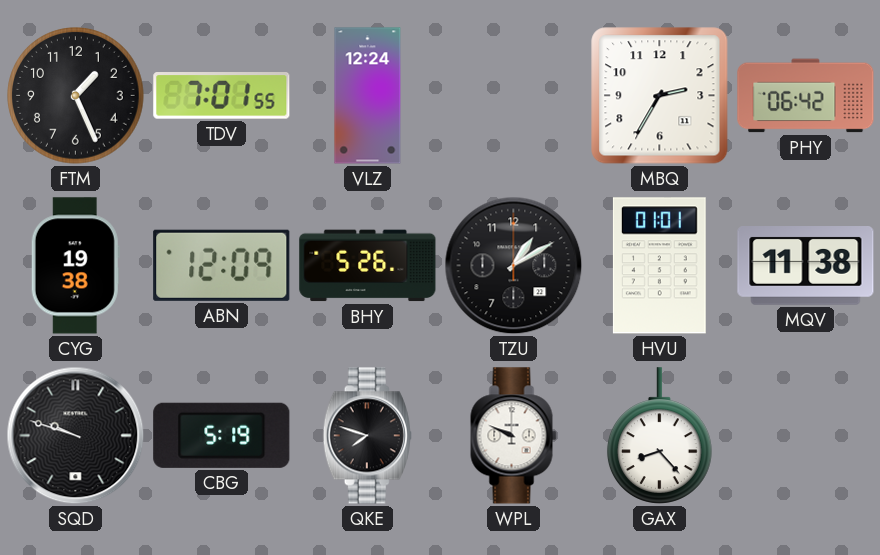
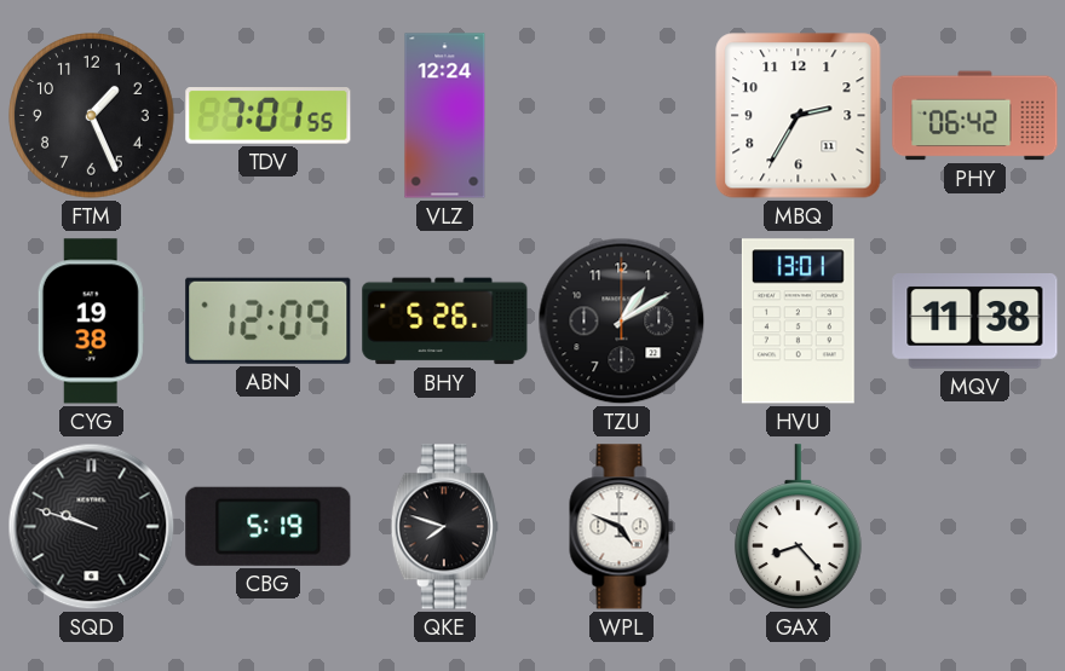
HVU: 01:01 -> 13:01
WPL: 9:49 -> 4:49
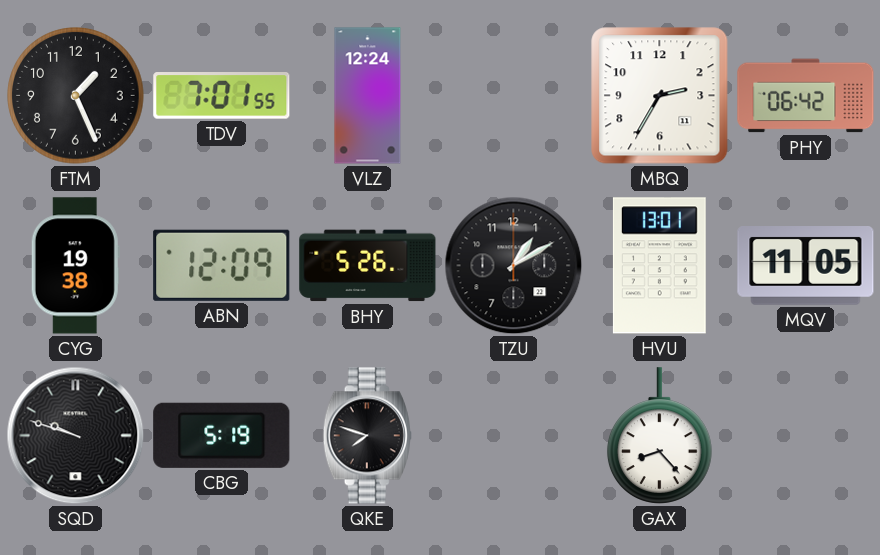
MQV: 11:38 -> 11:05
WPL: 4:49 -> none
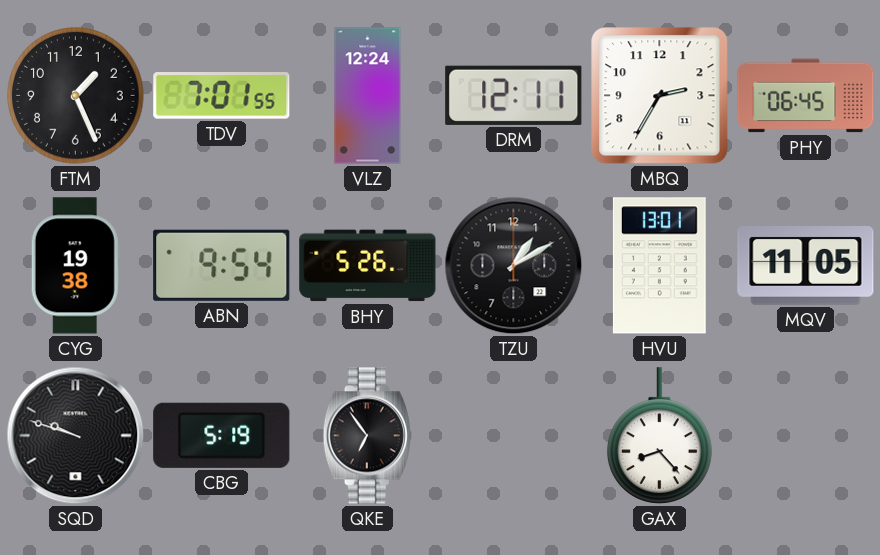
DRM: none -> 12:11
PHY: 06:42 -> 06:45
ABN: 12:09 -> 9:54
QKE: 7:48 -> 6:54
